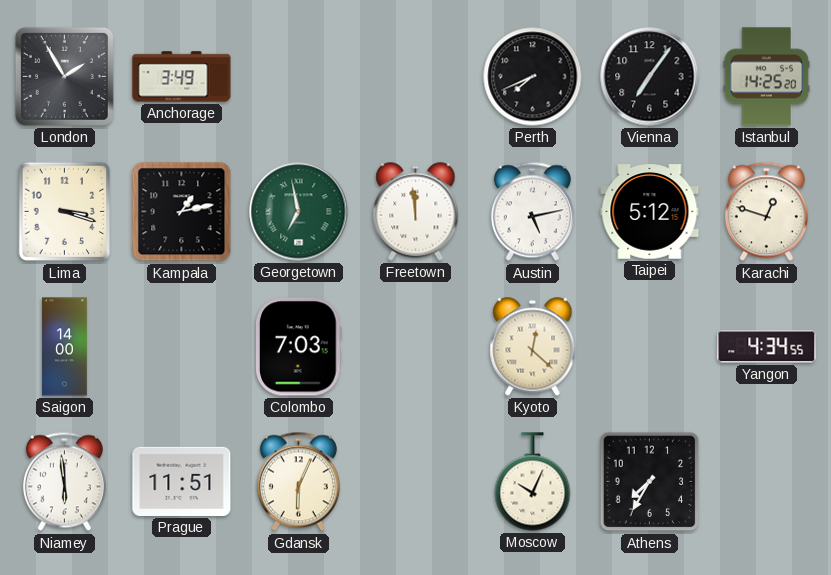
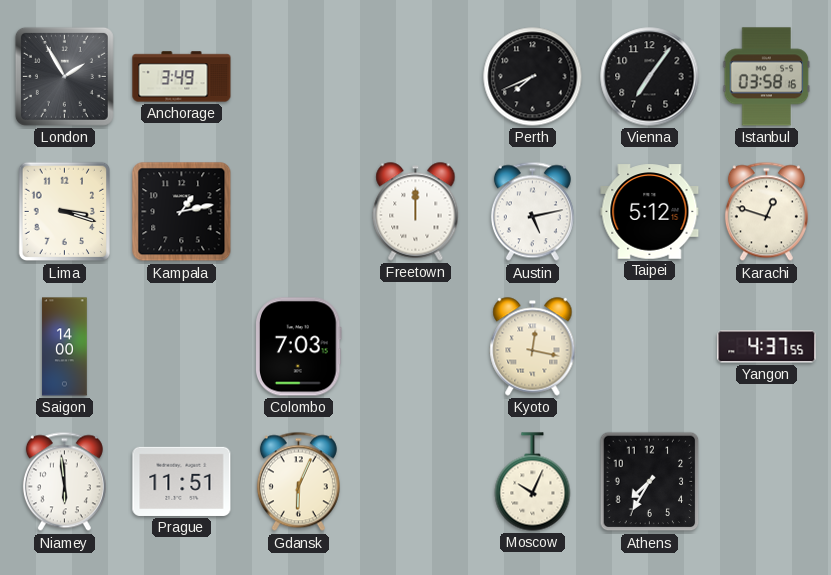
Istanbul: 14:25 -> 03:58
Georgetown: 6:58 -> none
Freetown: 11:59 -> 12:00
Kyoto: 12:22 -> 12:17
Yangon: 4:34 -> 4:37
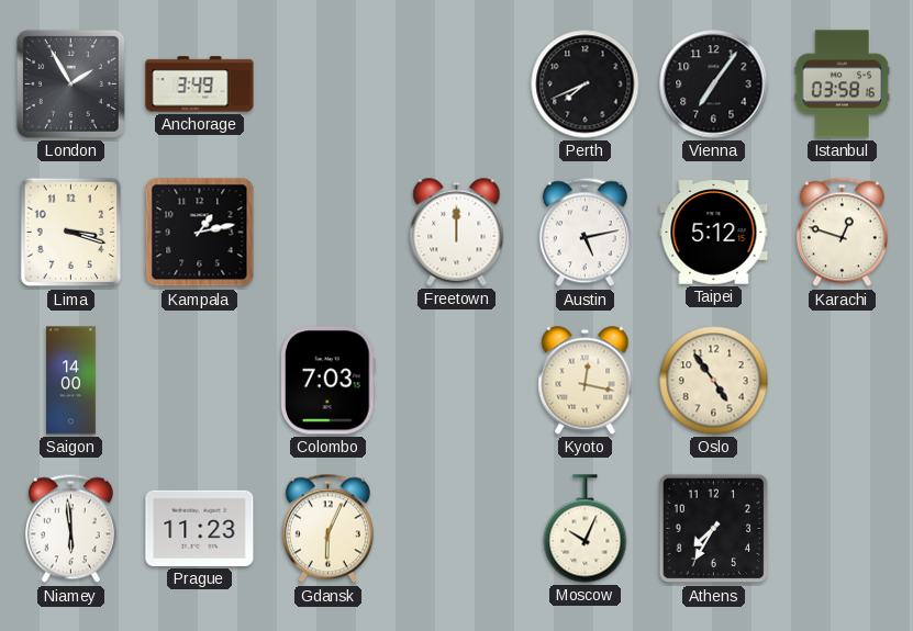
Oslo: none -> 4:54
Yangon: 4:37 -> none
Prague: 11:51 -> 11:23
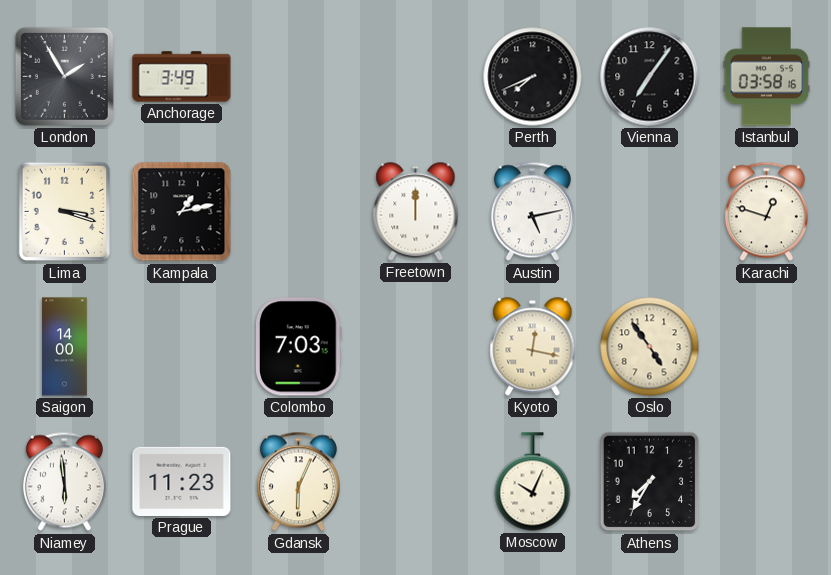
Taipei: 5:12 -> none
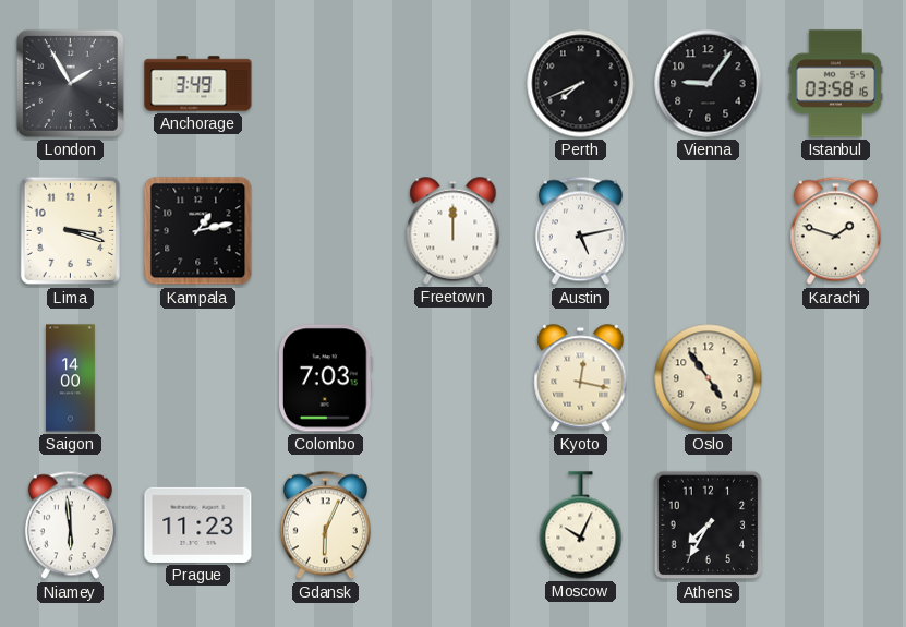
Vienna: 7:06 -> 9:06
Karachi: 12:48 -> 1:48
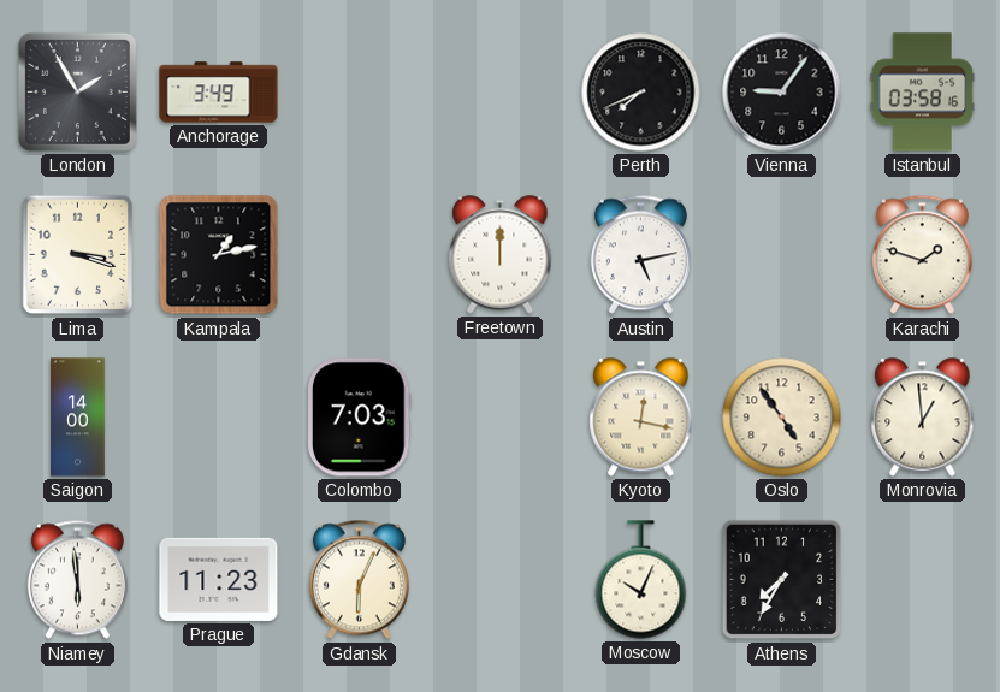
Monrovia: none -> 12:59
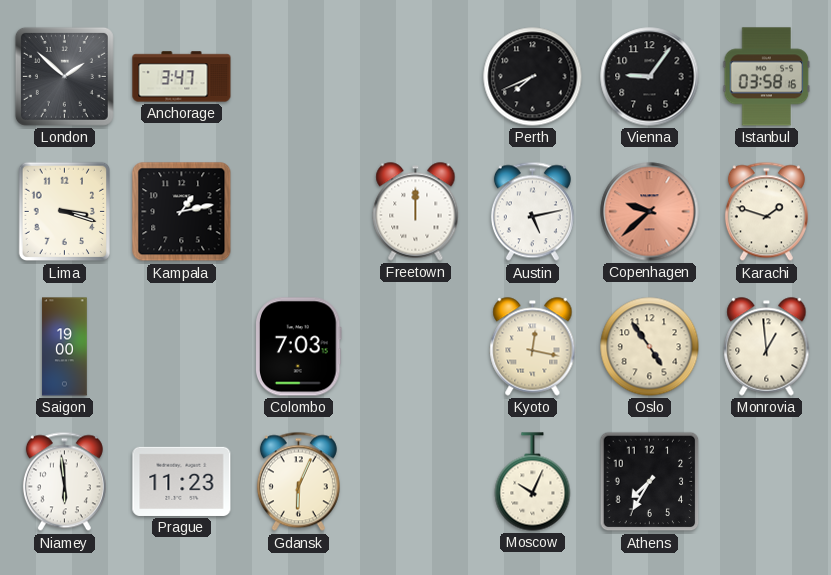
London: 1:55 -> 1:52
Anchorage: 3:49 -> 3:47
Copenhagen: none -> 9:38
Saigon: 14:00 -> 19:00
